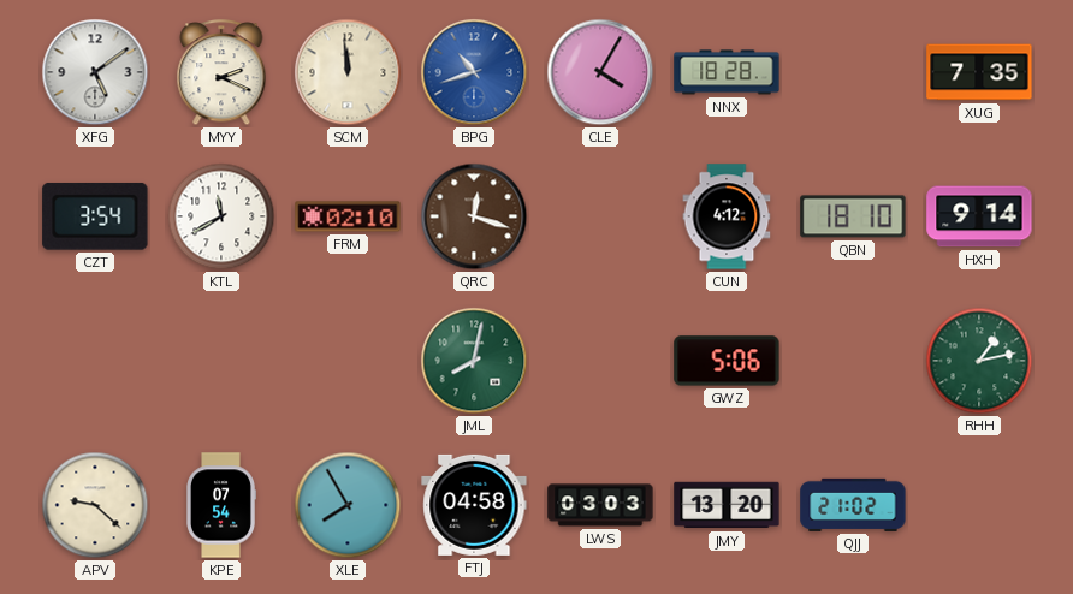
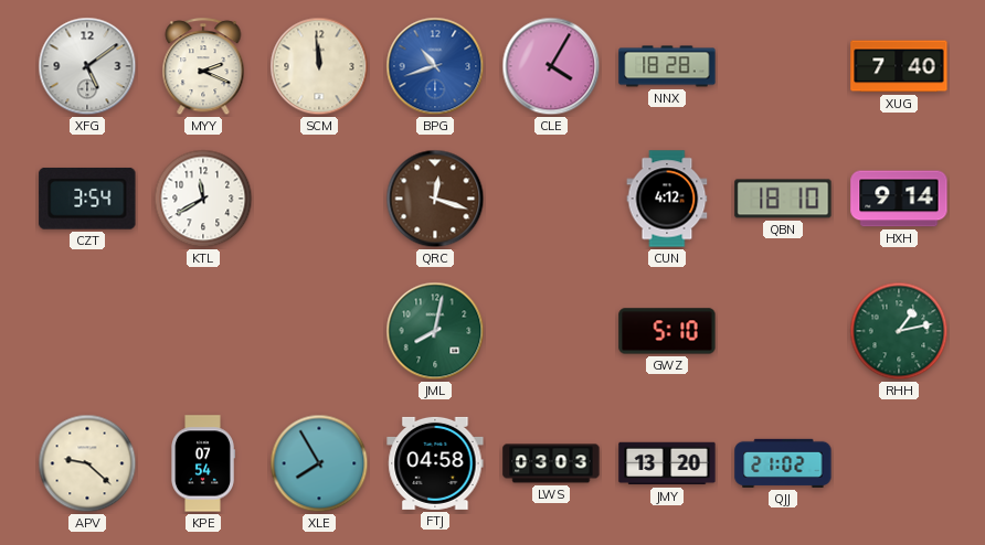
XUG: 7:35 -> 7:40
FRM: 02:10 -> none
GWZ: 5:06 -> 5:10
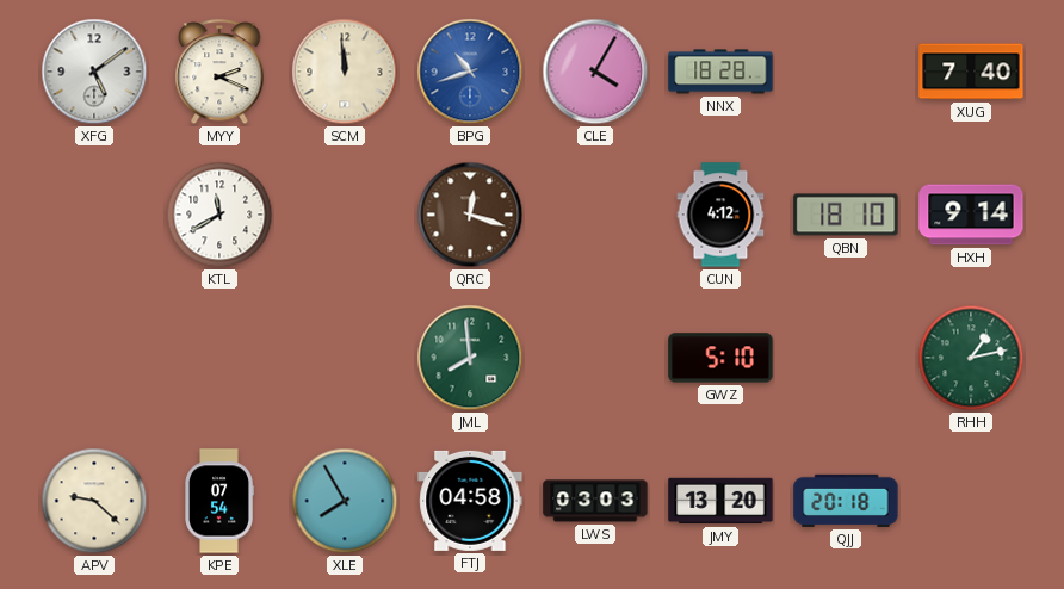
CZT: 3:54 -> none
JML: 8:02 -> 7:59
QJJ: 21:02 -> 20:18
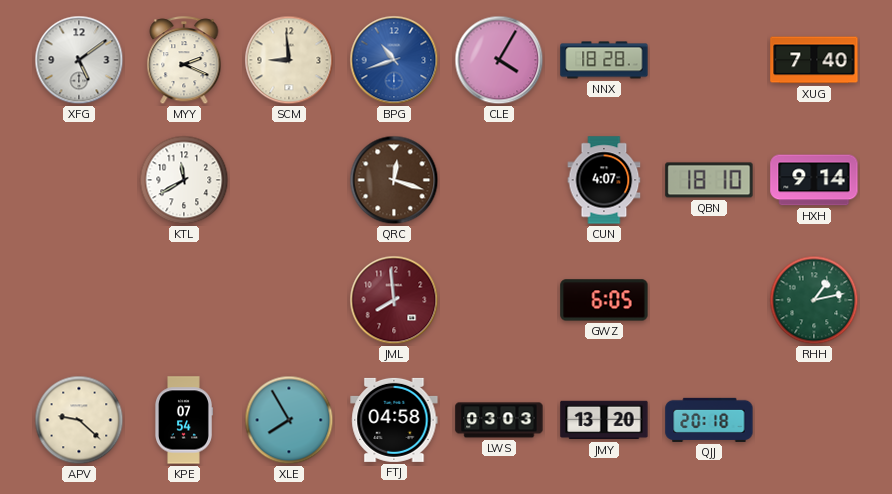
SCM: 11:59 -> 8:59
CUN: 4:12 -> 4:07
JML dial: green -> burgundy
GWZ: 5:10 -> 6:05
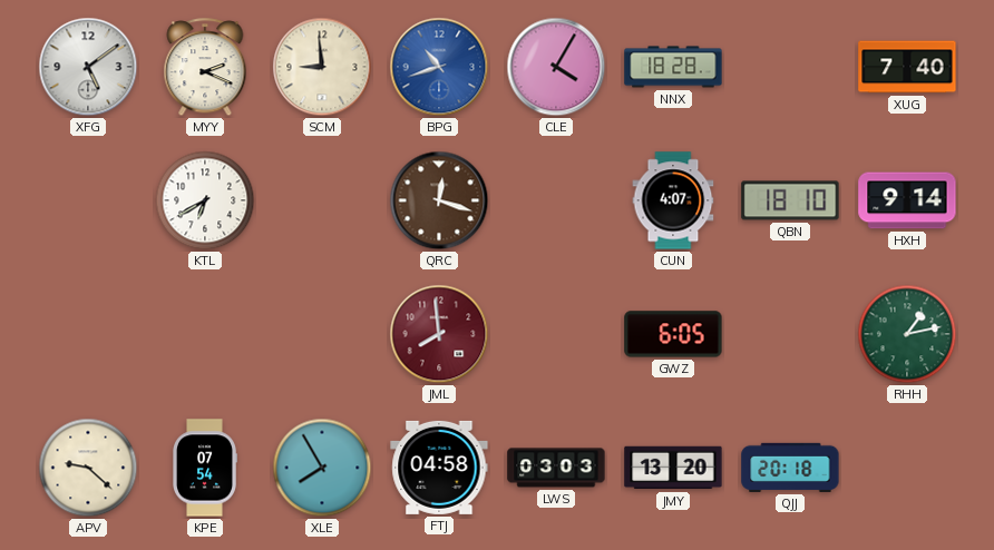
KTL: 11:40 -> 6:40
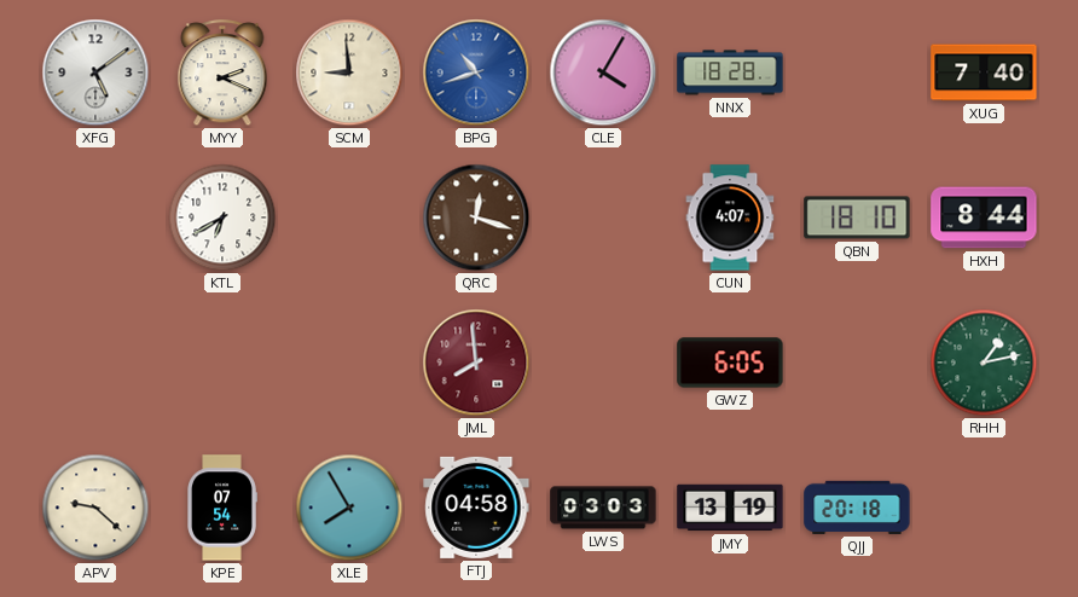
HXH: 9:14 -> 8:44
JMY: 13:20 -> 13:19
